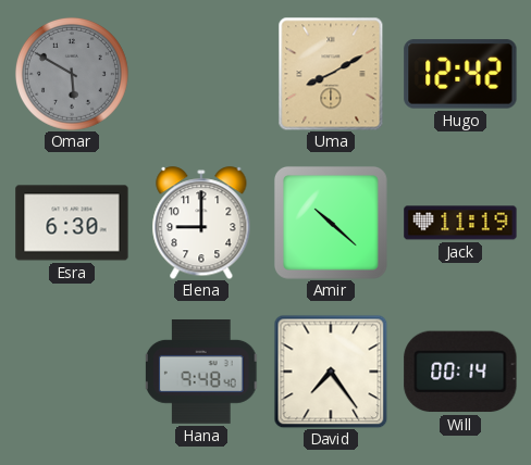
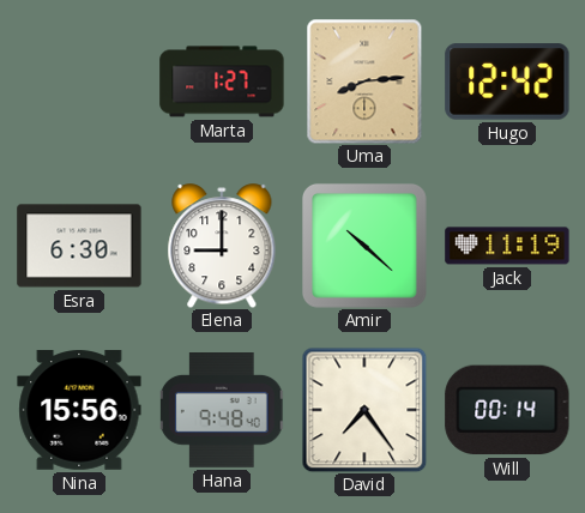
Omar: 5:50 -> none
Marta: none -> 1:27
Uma: 8:10 -> 8:14
Nina: none -> 15:56
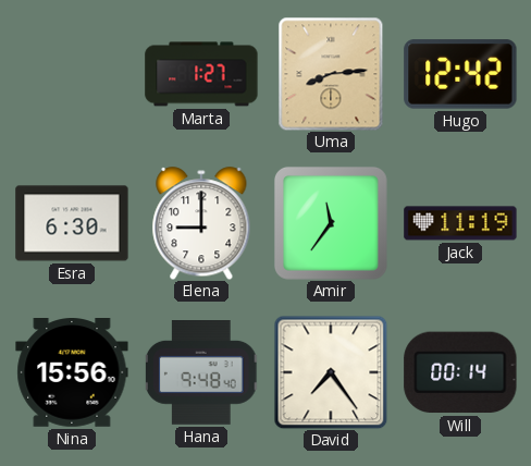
Amir: 10:22 -> 11:36
